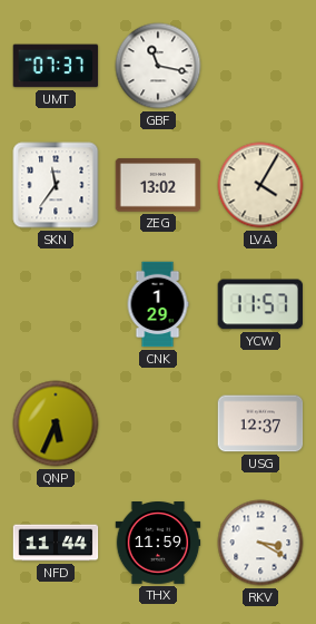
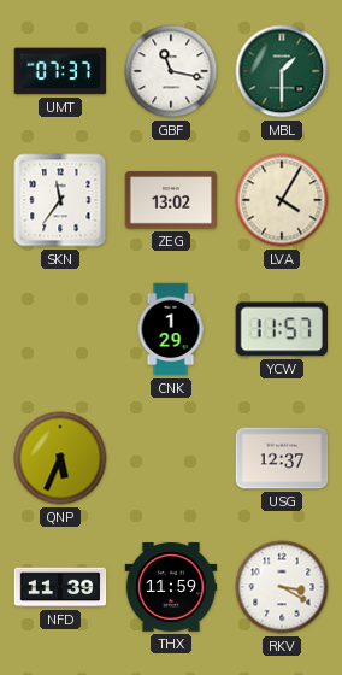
MBL: none -> 1:30
NFD: 11:44 -> 11:39
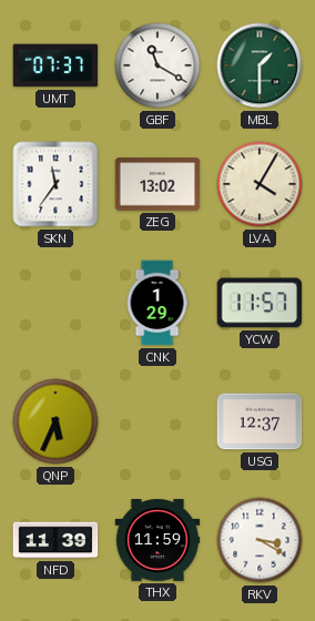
GBF: 11:17 -> 11:20
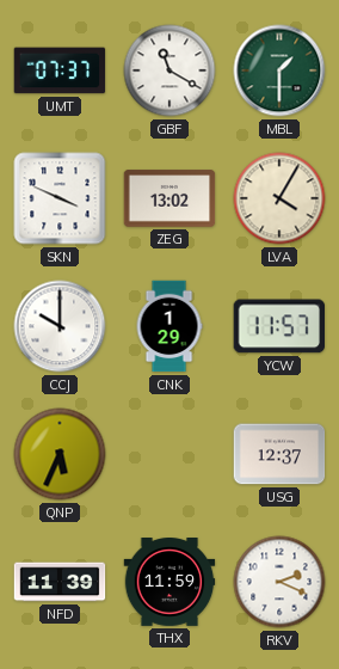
SKN: 11:36 -> 3:49
CCJ: none -> 10:00
RKV: 3:20 -> 2:19
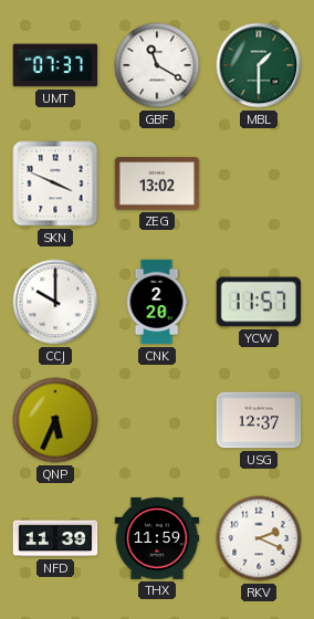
LVA: 4:05 -> none
CNK: 1:29 -> 2:20
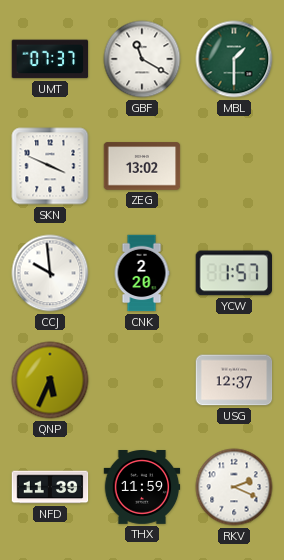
CCJ: 10:00 -> 9:59
YCW: 11:57 -> 1:57
